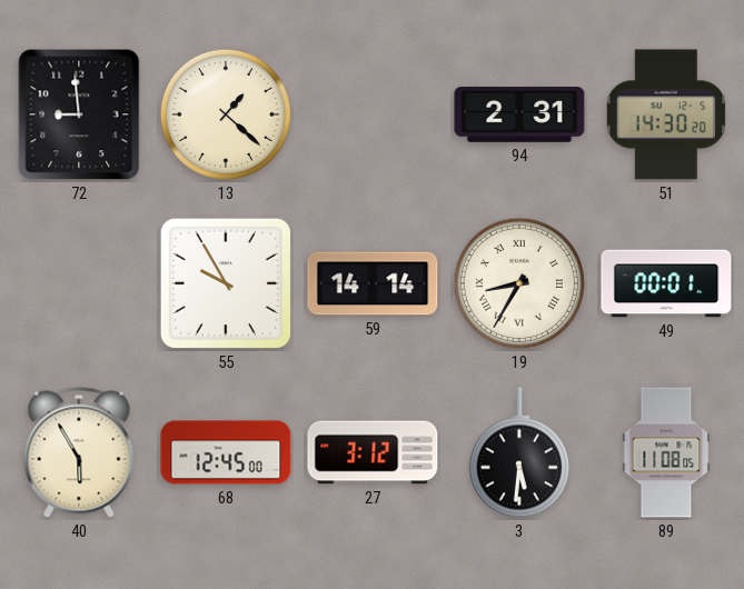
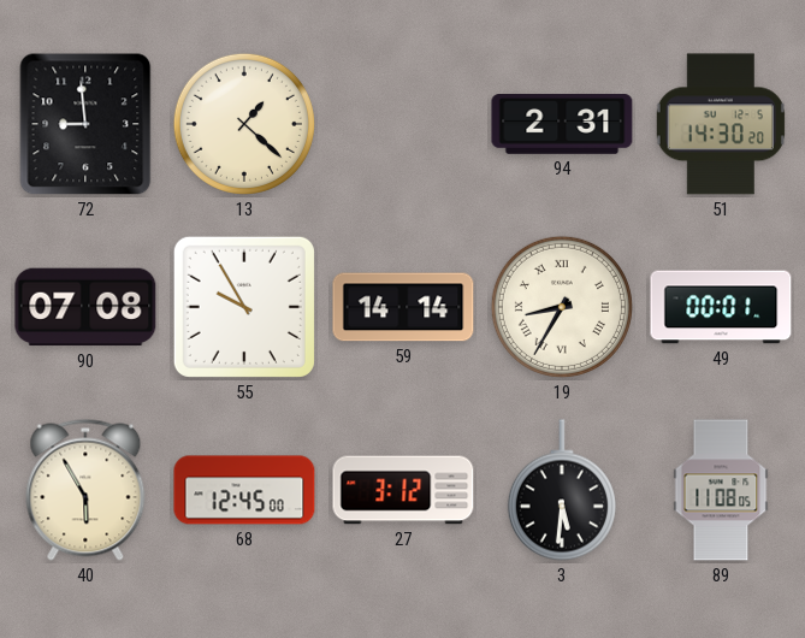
90: none -> 07:08
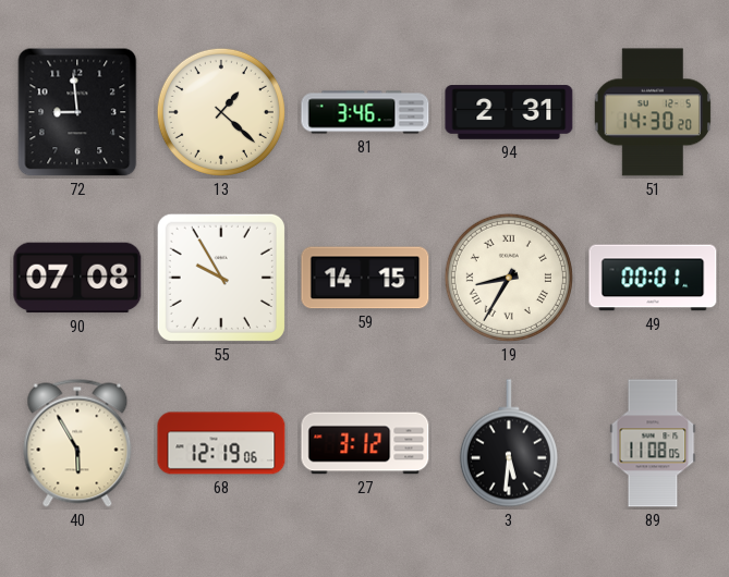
81: none -> 3:46
59: 14:14 -> 14:15
68: 12:45 -> 12:19
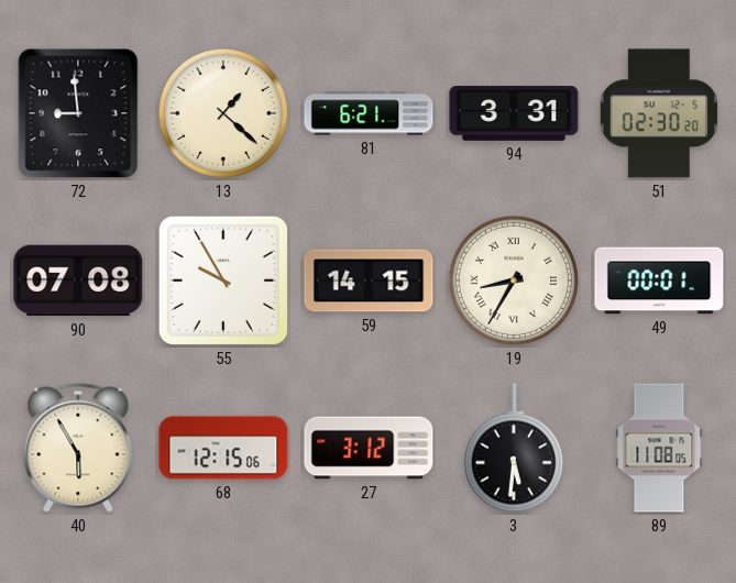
81: 3:46 -> 6:21
94: 2:31 -> 3:31
51: 14:30 -> 02:30
68: 12:19 -> 12:15
